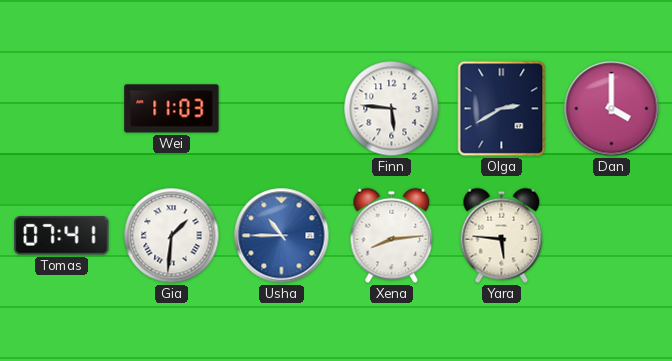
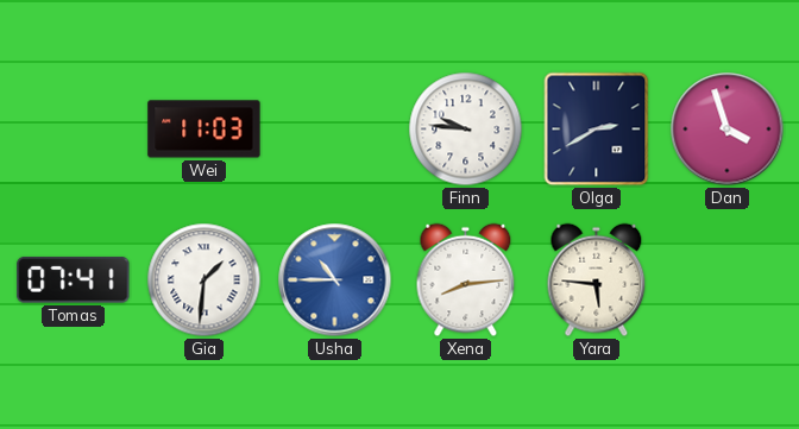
Finn: 5:46 -> 9:46
Dan: 4:00 -> 3:57
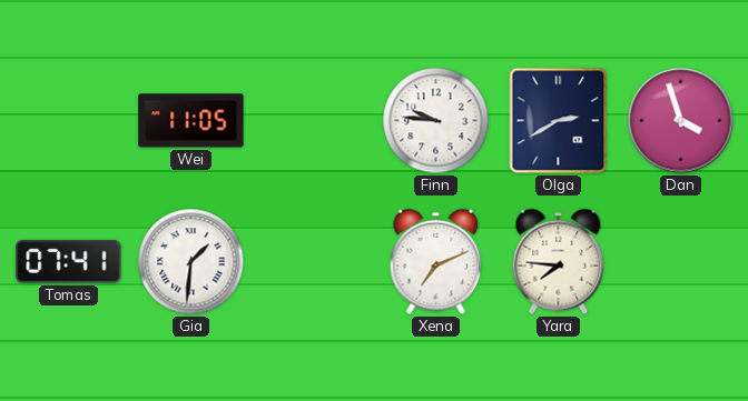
Wei: 11:03 -> 11:05
Usha: 10:45 -> none
Xena: 8:14 -> 7:11
Yara: 5:46 -> 7:46
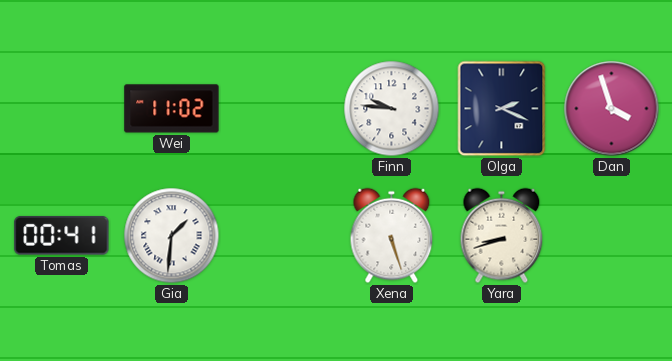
Wei: 11:05 -> 11:02
Olga: 2:40 -> 2:19
Tomas: 07:41 -> 00:41
Xena: 7:11 -> 5:27
Yara: 7:46 -> 8:42
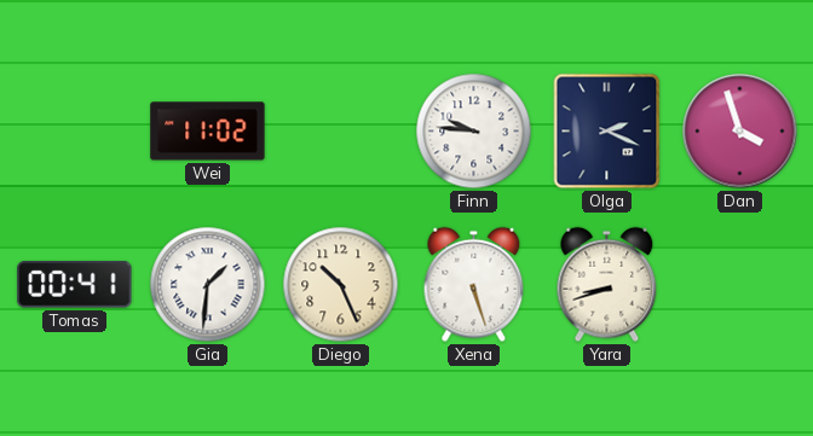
Diego: none -> 10:26
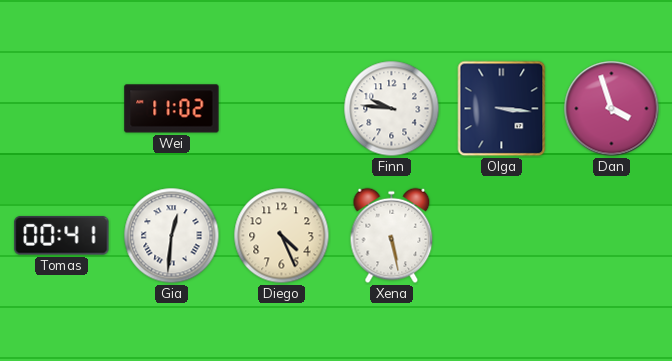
Olga: 2:19 -> 3:16
Gia: 1:31 -> 12:31
Diego: 10:26 -> 4:26
Xena: 5:27 -> 5:28
Yara: 8:42 -> none
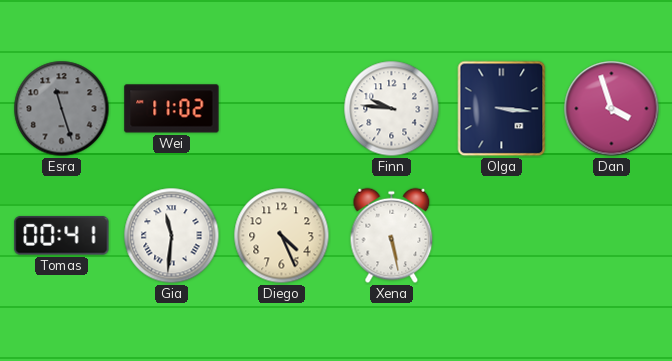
Esra: none -> 11:27
Gia: 12:31 -> 11:31
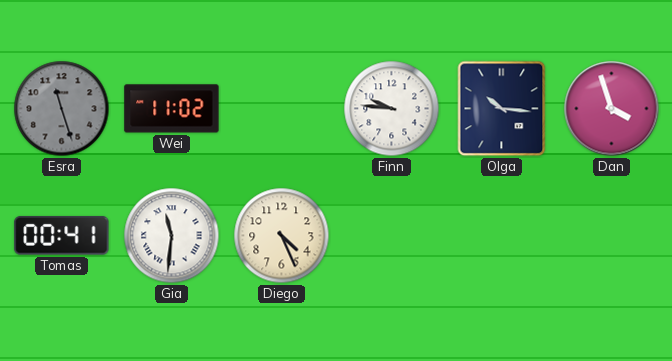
Olga: 3:16 -> 10:16
Xena: 5:28 -> none
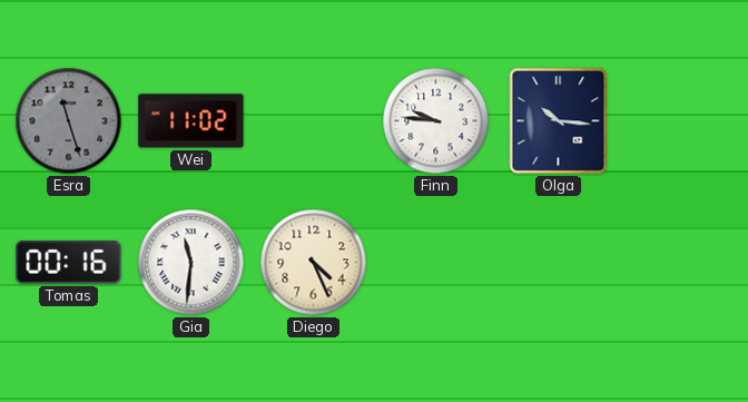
Dan: 3:57 -> none
Tomas: 00:41 -> 00:16
